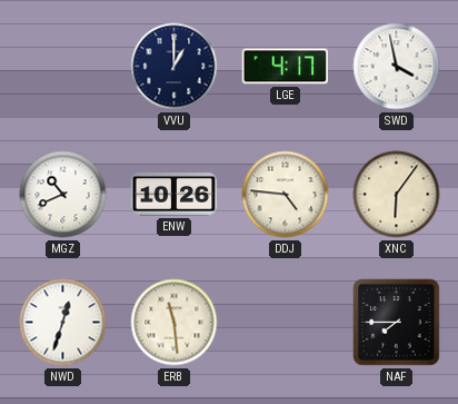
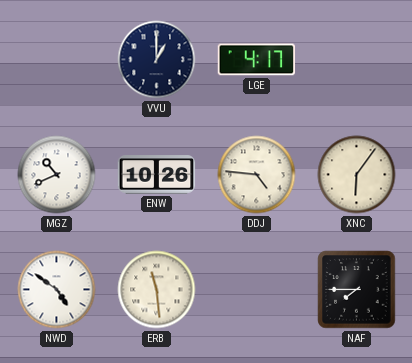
SWD: 3:58 -> none
NWD: 12:33 -> 4:51
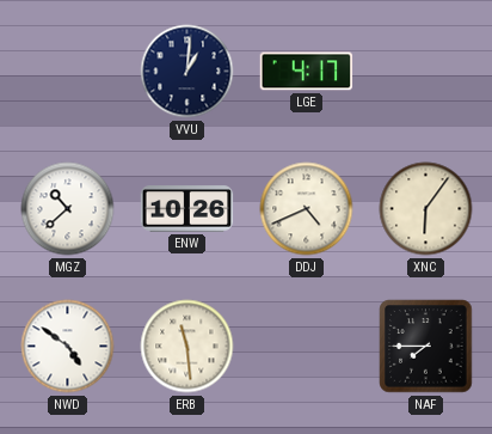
VVU: 1:00 -> 1:01
MGZ: 10:41 -> 10:38
DDJ: 4:46 -> 4:41
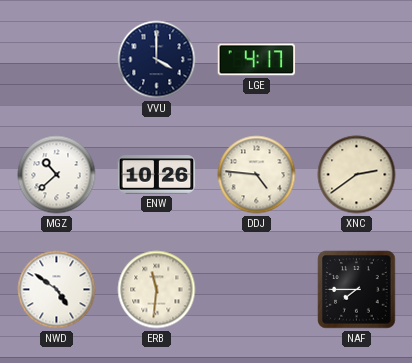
VVU: 1:01 -> 4:00
DDJ: 4:41 -> 4:46
XNC: 6:06 -> 2:39
ERB: 11:29 -> 11:31
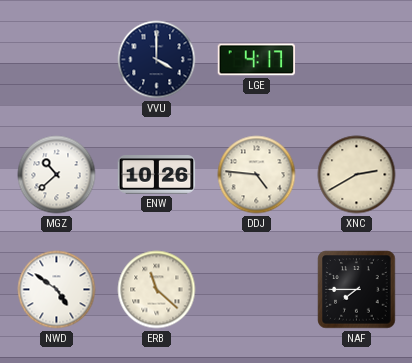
XNC: 2:39 -> 2:40
ERB: 11:31 -> 11:22
